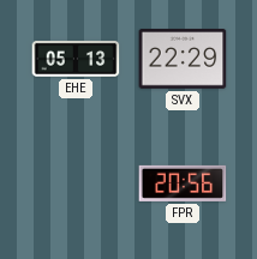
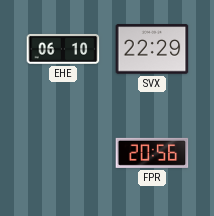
EHE: 05:13 -> 06:10
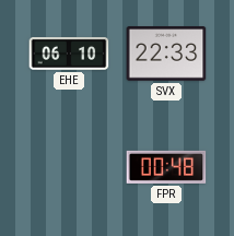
SVX: 22:29 -> 22:33
FPR: 20:56 -> 00:48
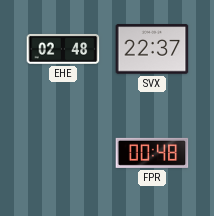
EHE: 06:10 -> 02:48
SVX: 22:33 -> 22:37
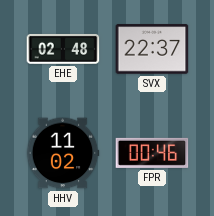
HHV: none -> 11:02
FPR: 00:48 -> 00:46
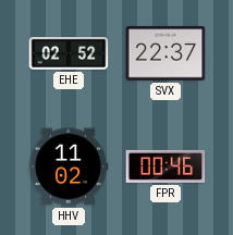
EHE: 02:48 -> 02:52
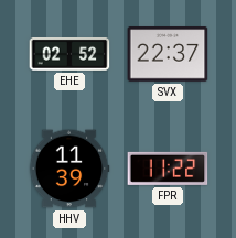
HHV: 11:02 -> 11:39
FPR: 00:46 -> 11:22
